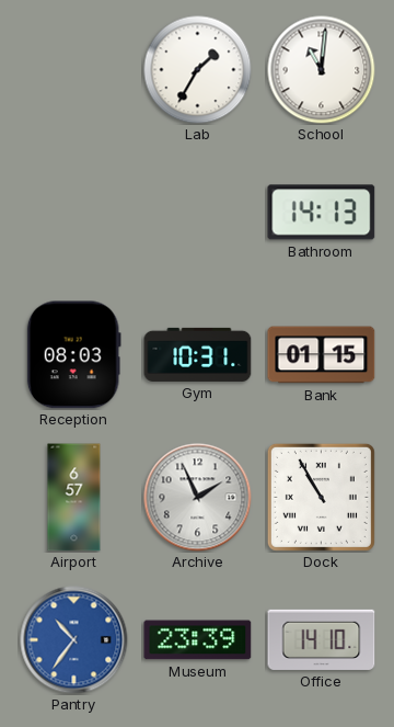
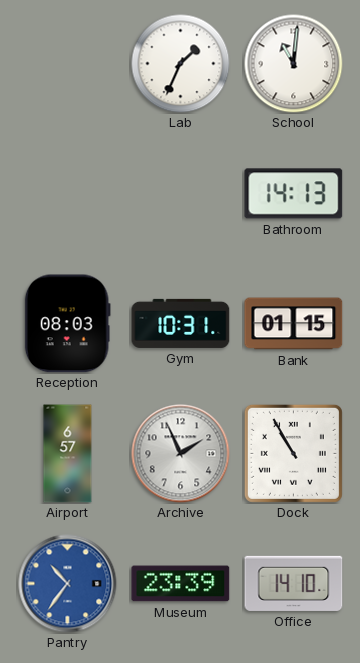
Lab: 1:35 -> 1:34
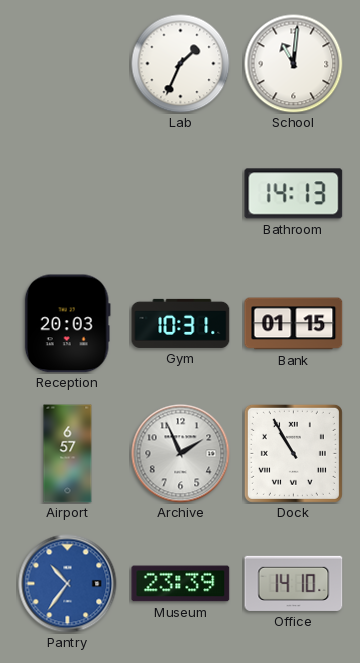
Reception: 08:03 -> 20:03
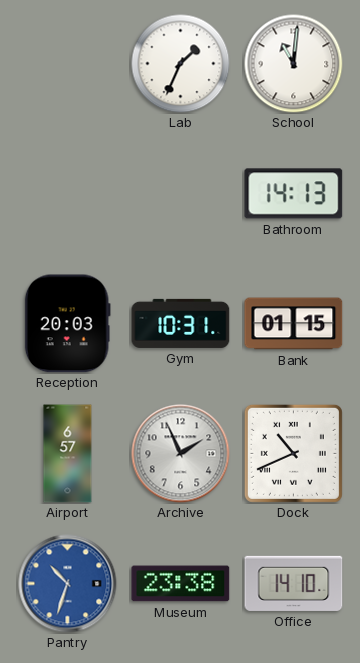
Dock: 10:55 -> 10:41
Pantry: 10:36 -> 10:33
Museum: 23:39 -> 23:38
